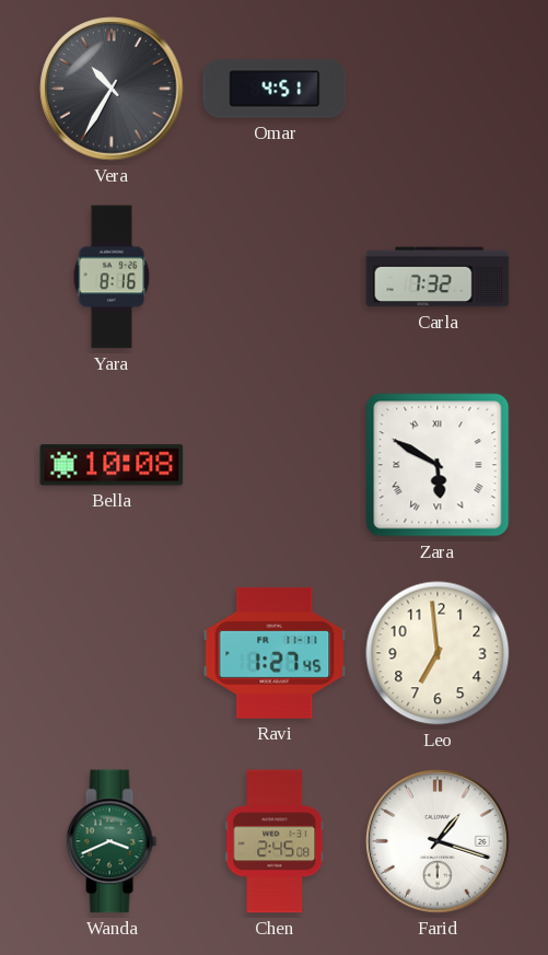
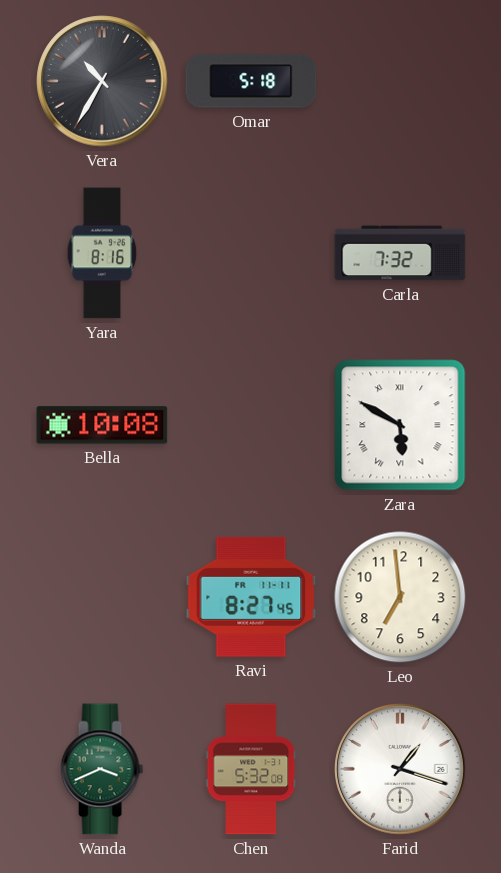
Omar: 4:51 -> 5:18
Ravi: 1:27 -> 8:27
Chen: 2:45 -> 5:32
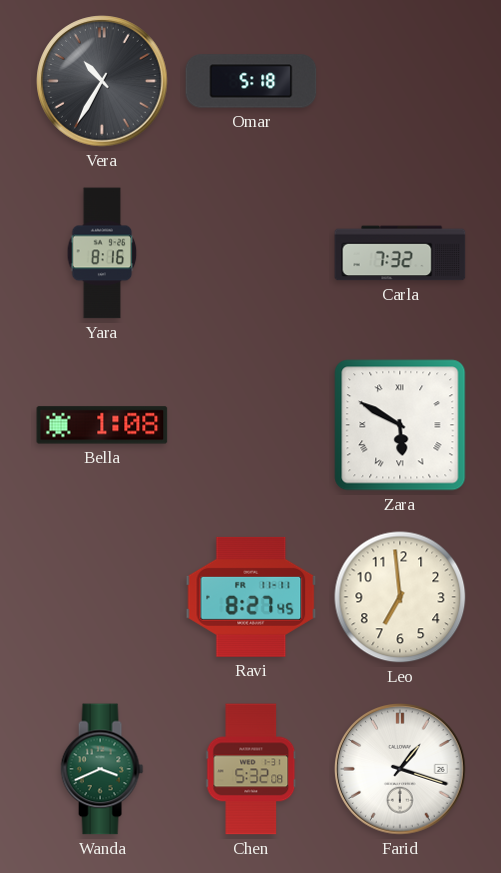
Bella: 10:08 -> 1:08
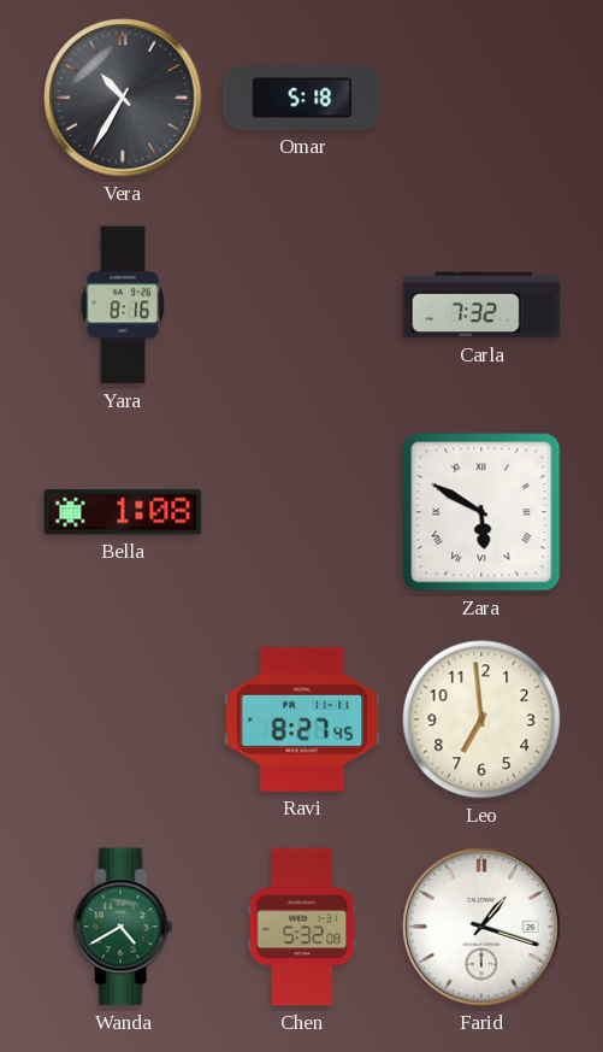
Wanda: 3:41 -> 4:40
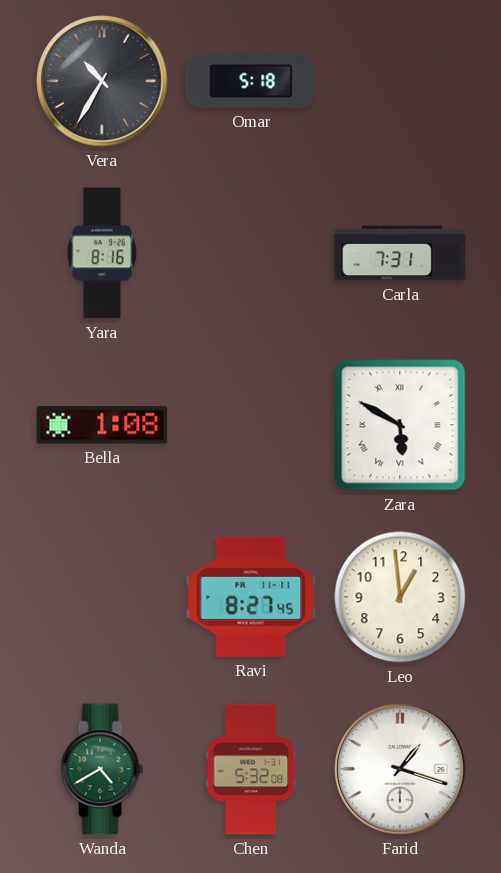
Carla: 7:32 -> 7:31
Leo: 6:59 -> 12:59
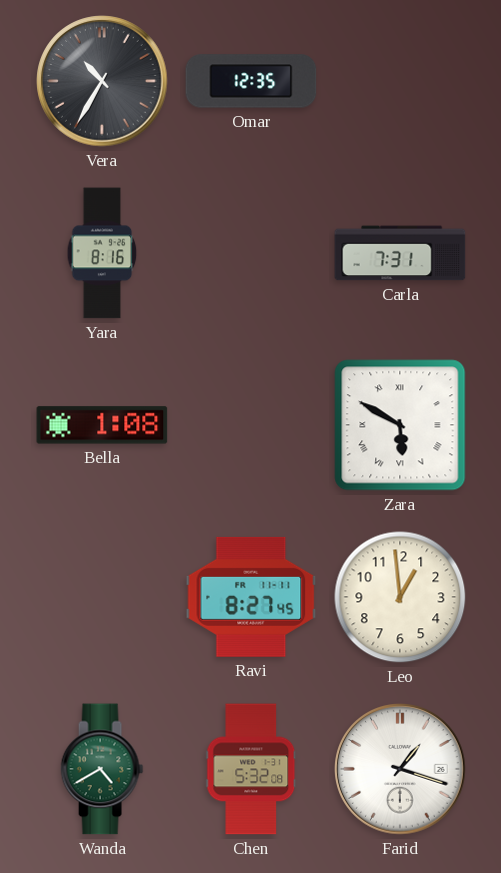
Omar: 5:18 -> 12:35
